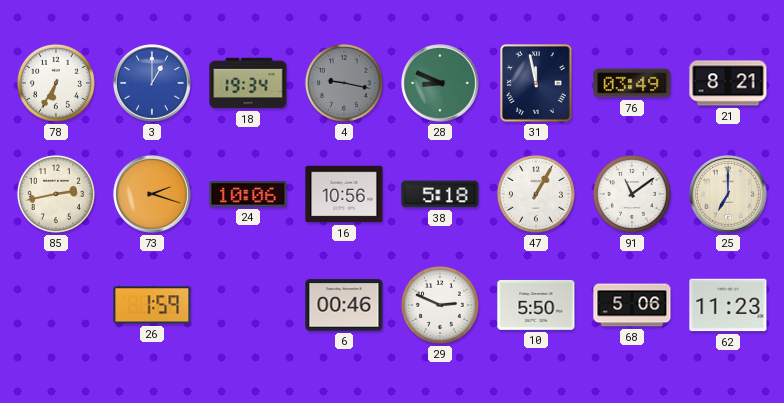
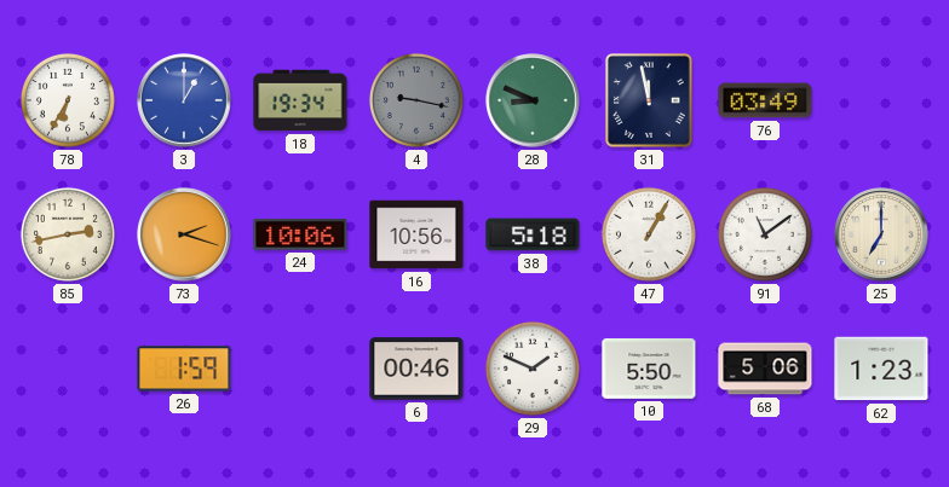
21: 8:21 -> none
29: 2:49 -> 1:49
62: 11:23 -> 1:23
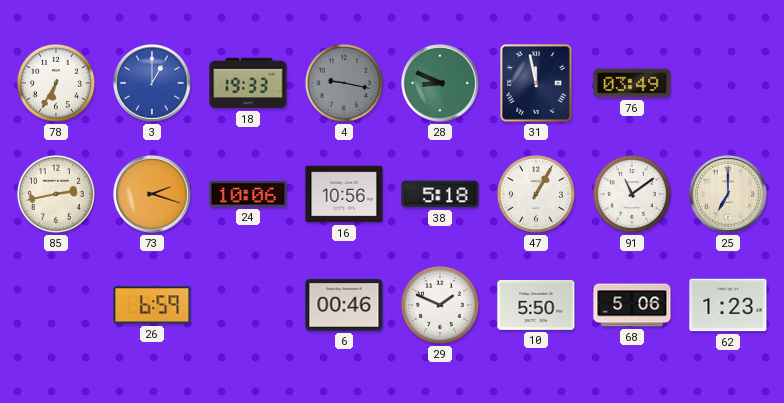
18: 19:34 -> 19:33
26: 1:59 -> 6:59
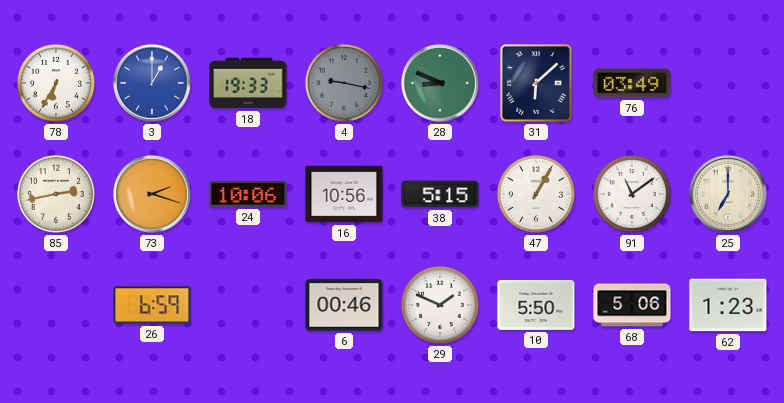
31: 11:58 -> 6:08
38: 5:18 -> 5:15
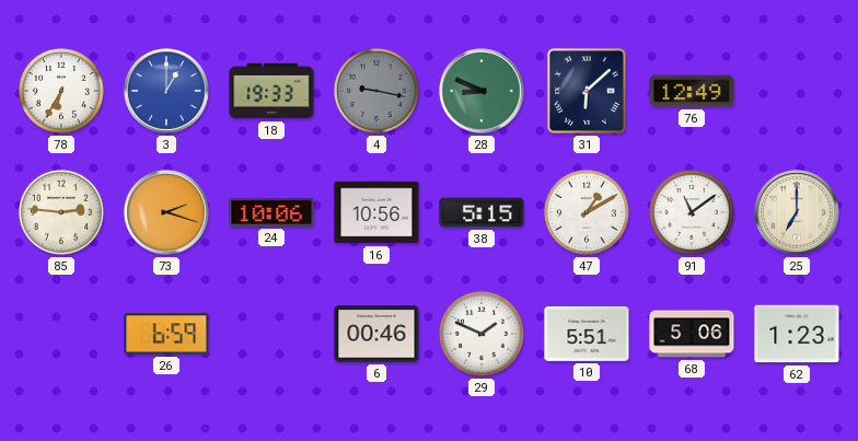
76: 03:49 -> 12:49
85: 2:43 -> 2:46
47: 1:05 -> 1:10
10: 5:50 -> 5:51
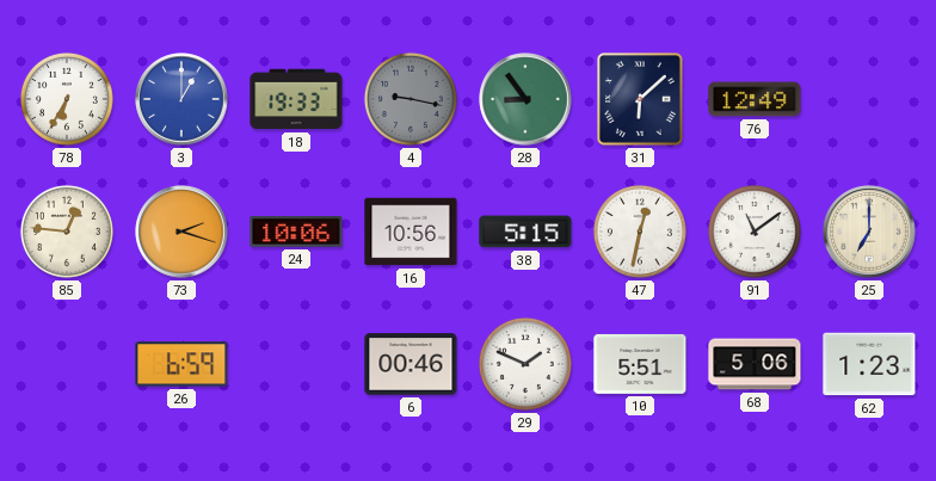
28: 8:49 -> 8:54
85: 2:46 -> 12:46
47: 1:10 -> 12:32
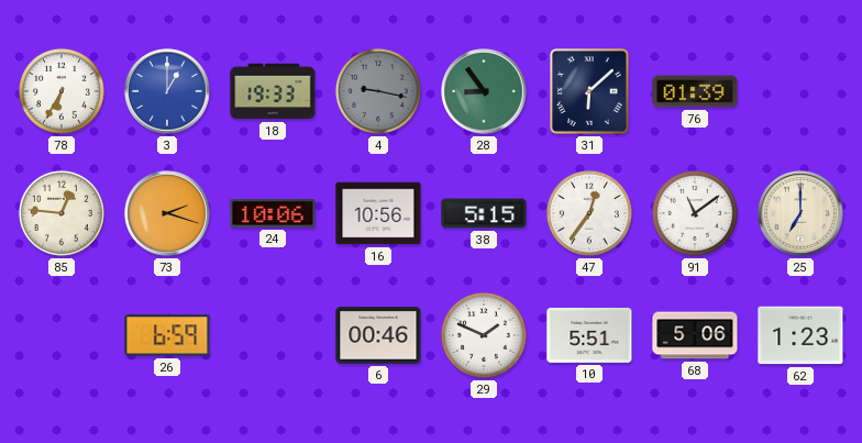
76: 12:49 -> 01:39
47: 12:32 -> 12:36
